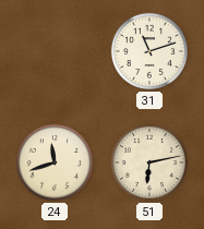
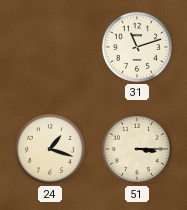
24: 11:42 -> 1:18
51: 6:13 -> 3:15
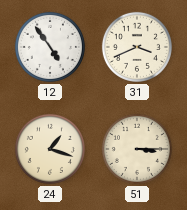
12: none -> 4:54
31: 11:12 -> 3:41
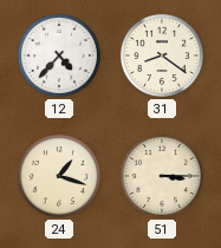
12: 4:54 -> 4:37
31: 3:41 -> 8:21
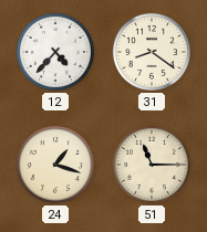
51: 3:15 -> 11:15
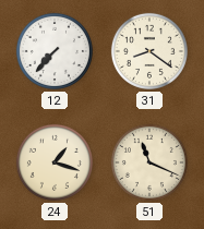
12: 4:37 -> 7:37
51: 11:15 -> 11:19
